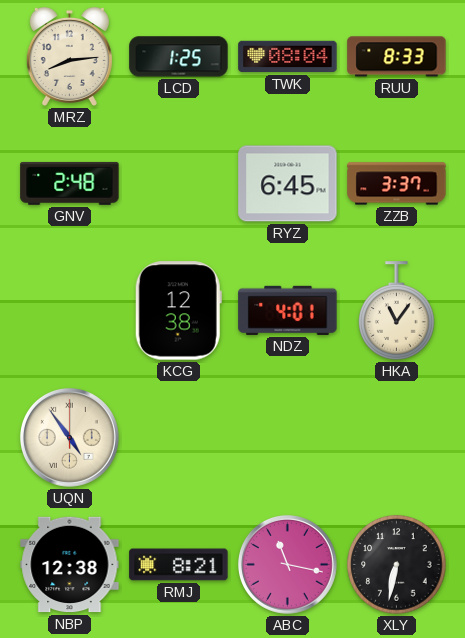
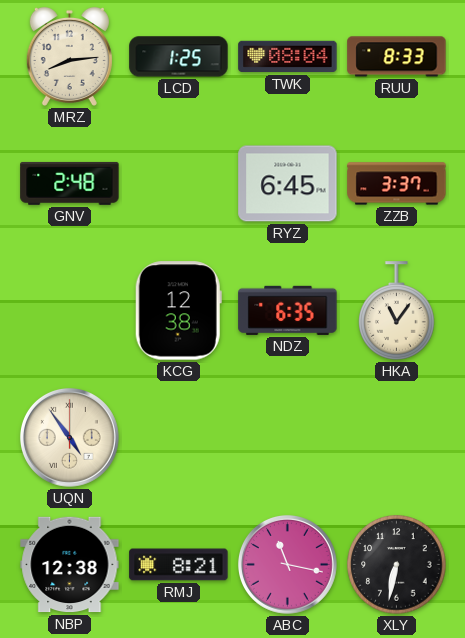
NDZ: 4:01 -> 6:35
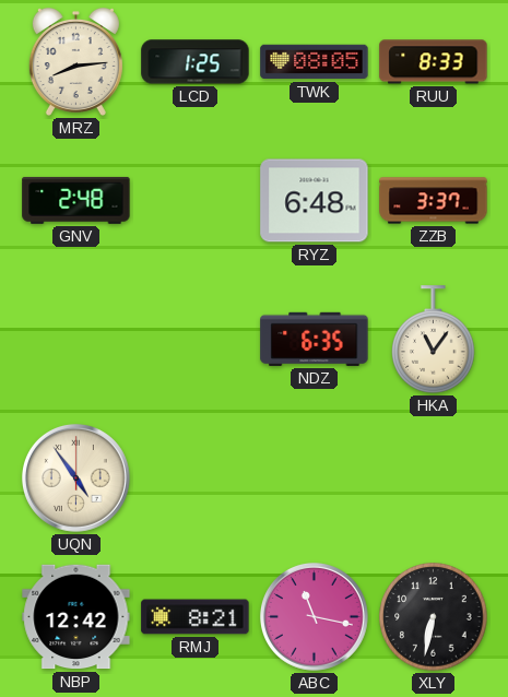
TWK: 08:04 -> 08:05
RYZ: 6:45 -> 6:48
KCG: 12:38 -> none
NBP: 12:38 -> 12:42
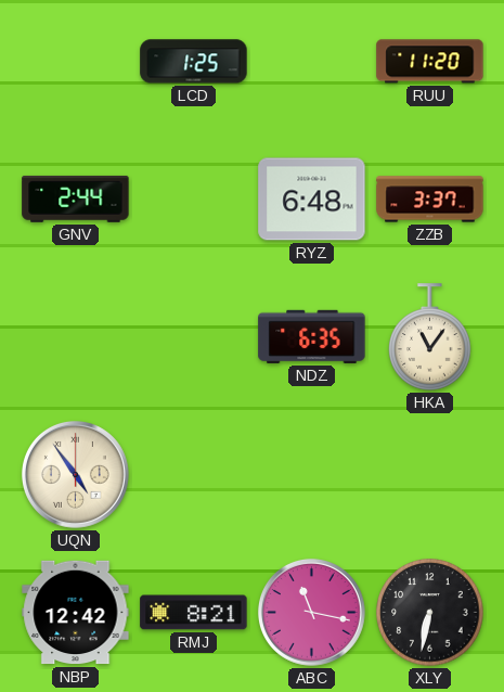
MRZ: 8:14 -> none
TWK: 08:05 -> none
RUU: 8:33 -> 11:20
GNV: 2:48 -> 2:44
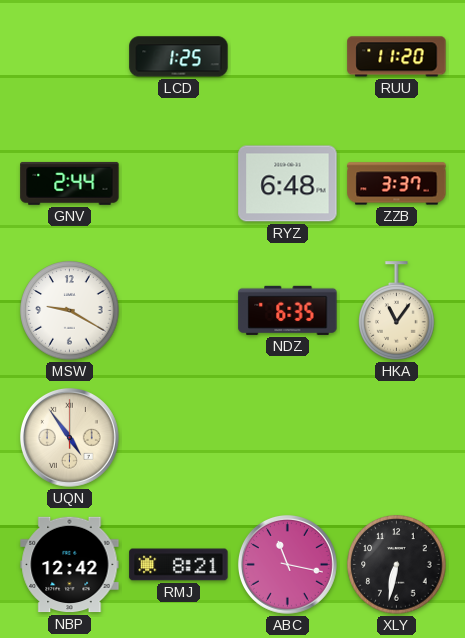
MSW: none -> 9:20
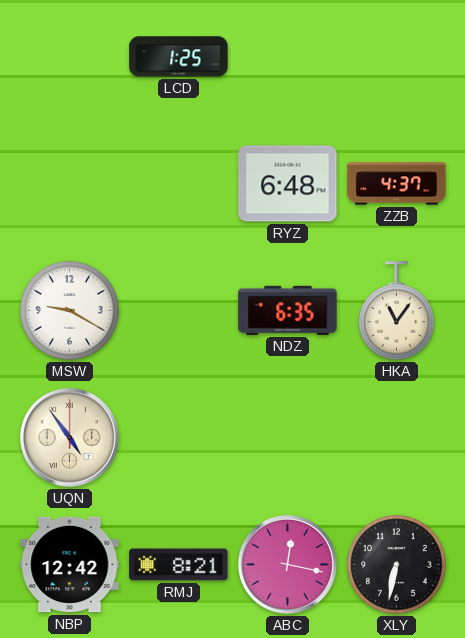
RUU: 11:20 -> none
GNV: 2:44 -> none
ZZB: 3:37 -> 4:37
ABC: 11:17 -> 12:17
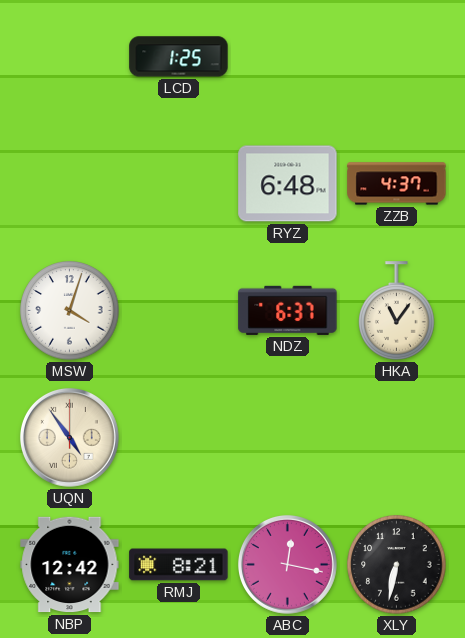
MSW: 9:20 -> 4:03
NDZ: 6:35 -> 6:37
